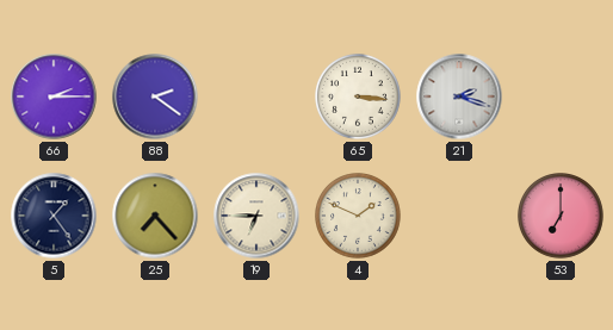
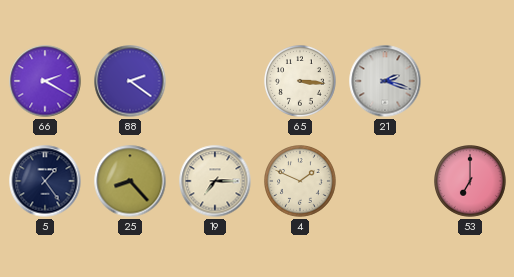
66: 2:15 -> 2:20
25: 7:23 -> 8:23
19: 6:45 -> 7:15
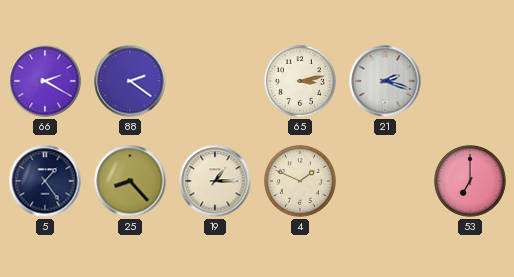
65: 3:16 -> 3:13
19: 7:15 -> 1:15
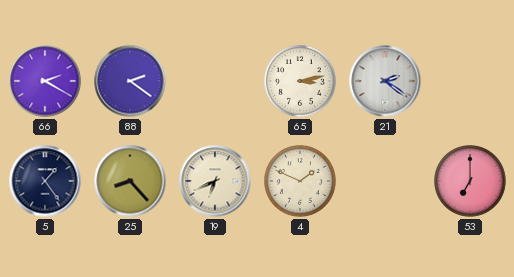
21: 2:18 -> 2:21
19: 1:15 -> 6:41
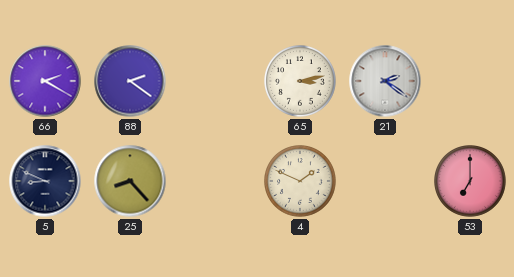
5: 1:24 -> 8:49
19: 6:41 -> none
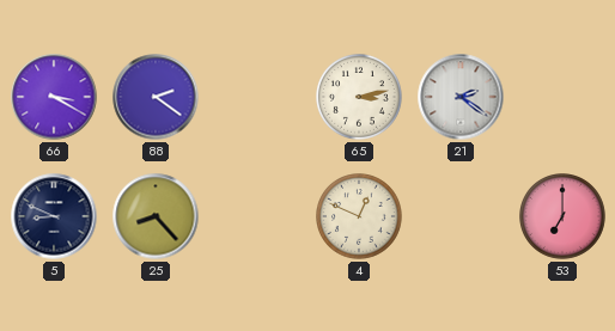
66: 2:20 -> 3:20
4: 1:49 -> 12:49
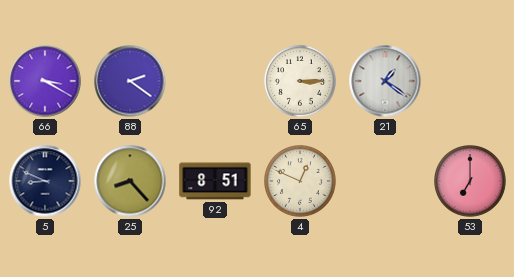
65: 3:13 -> 3:15
21: 2:21 -> 1:21
92: none -> 8:51
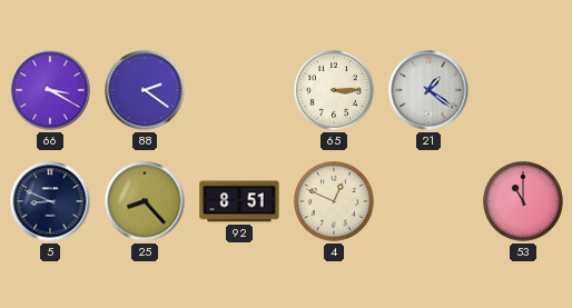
53: 7:00 -> 11:00
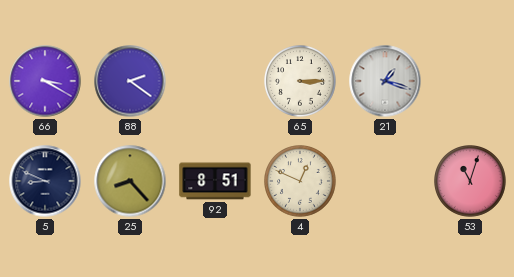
21: 1:21 -> 1:18
53: 11:00 -> 11:03
